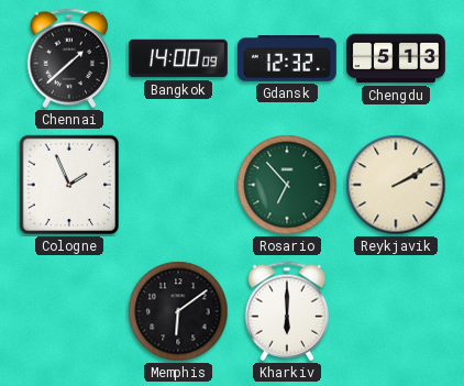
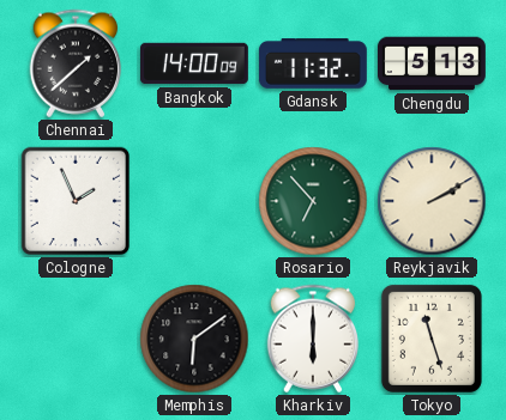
Gdansk: 12:32 -> 11:32
Tokyo: none -> 11:27
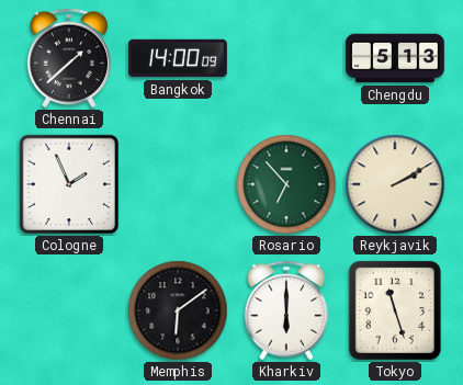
Gdansk: 11:32 -> none
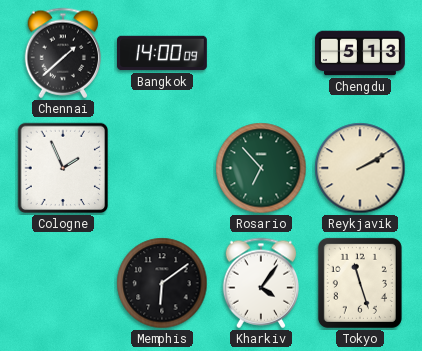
Kharkiv: 6:00 -> 4:06
